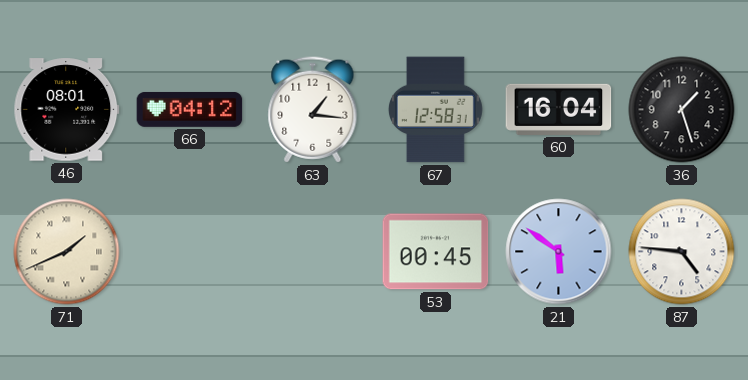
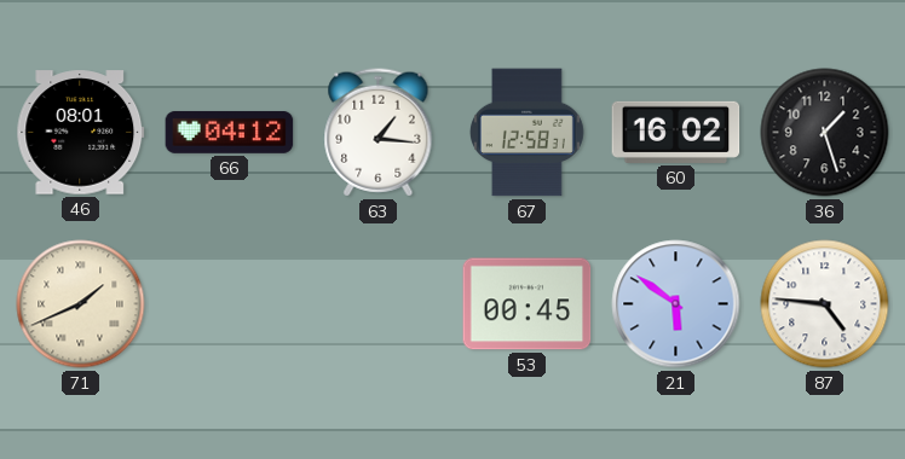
60: 16:04 -> 16:02
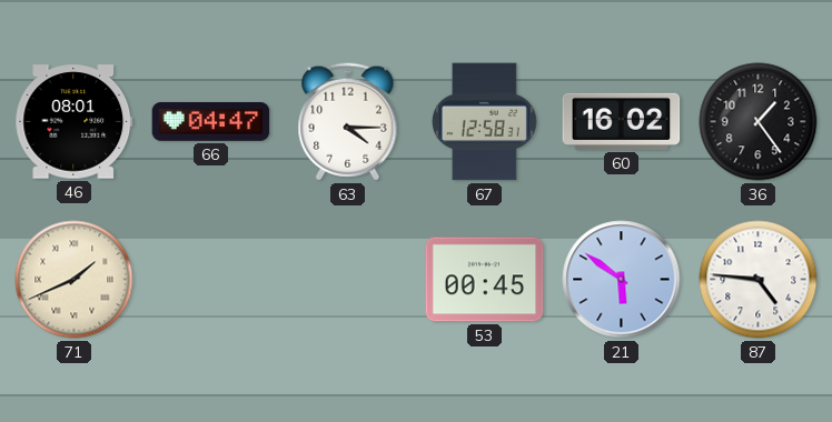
66: 04:12 -> 04:47
63: 1:16 -> 4:15
36: 1:27 -> 1:24
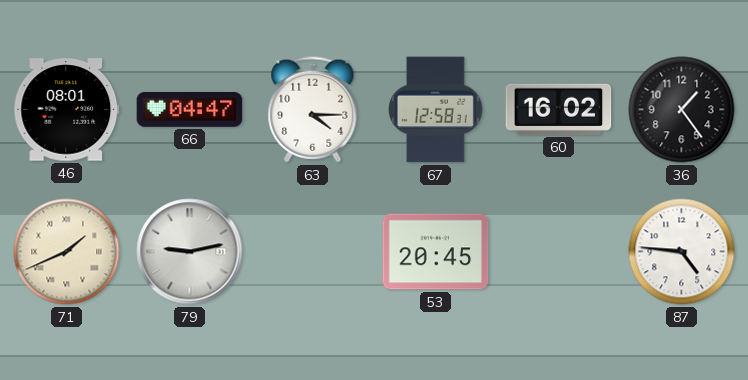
79: none -> 9:13
53: 00:45 -> 20:45
21: 5:51 -> none
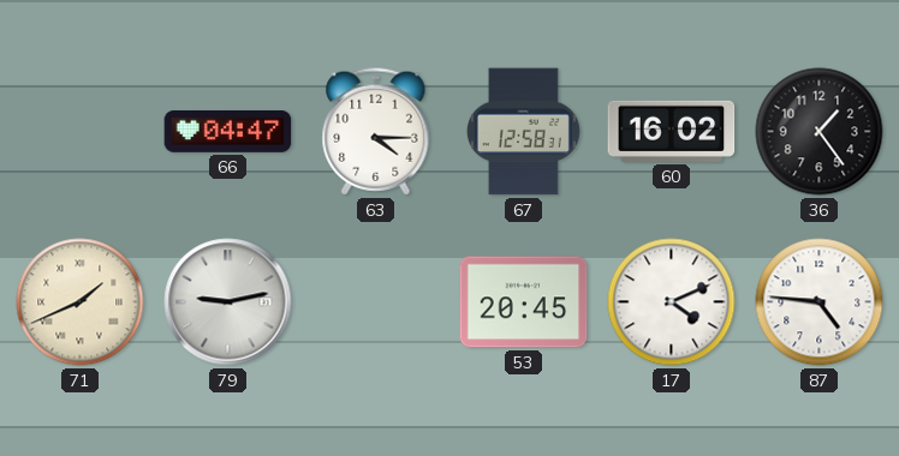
46: 08:01 -> none
17: none -> 4:11
